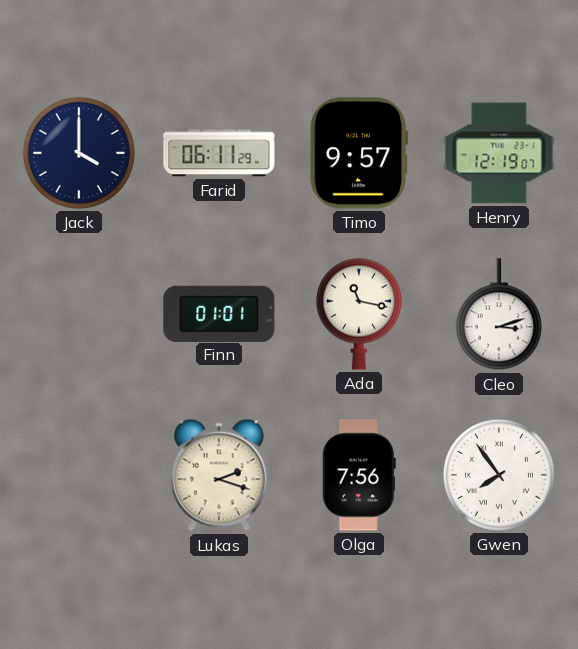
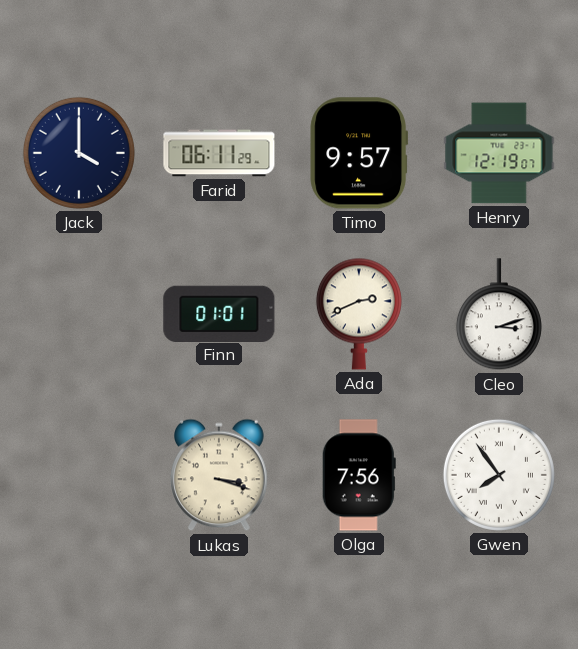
Ada: 11:17 -> 2:41
Lukas: 2:18 -> 3:18
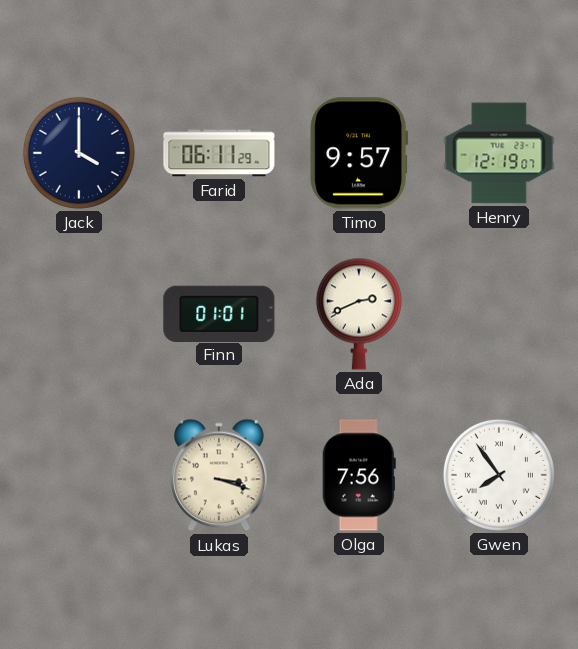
Cleo: 3:12 -> none
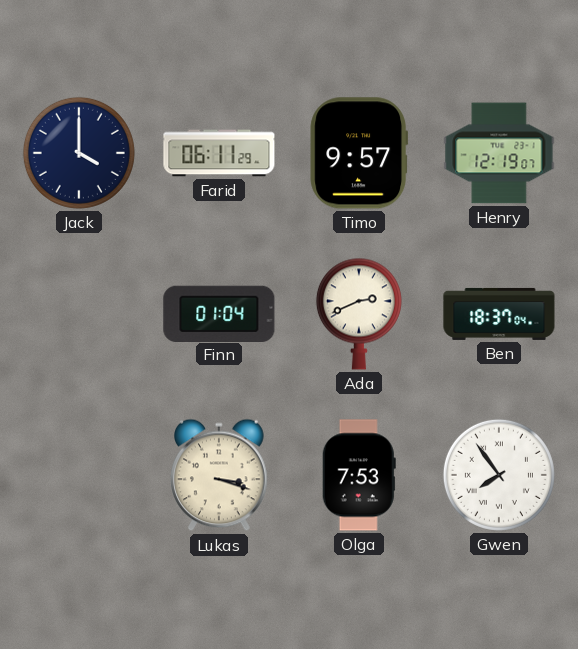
Finn: 01:01 -> 01:04
Ben: none -> 18:37
Olga: 7:56 -> 7:53
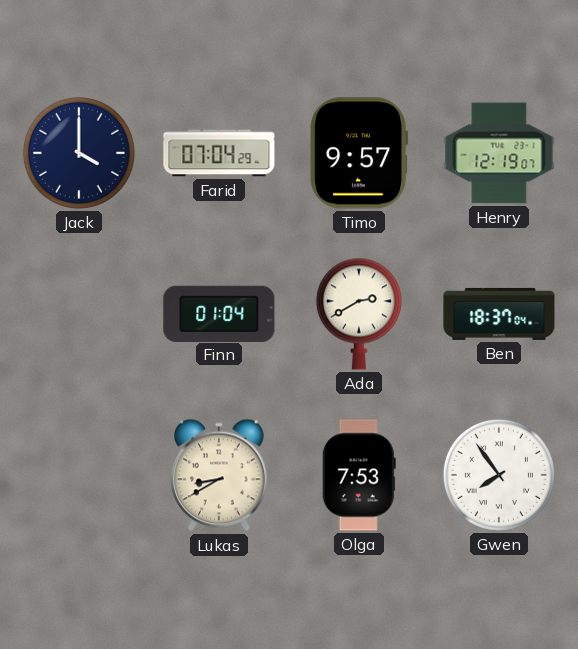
Farid: 06:11 -> 07:04
Ada: 2:41 -> 2:40
Lukas: 3:18 -> 8:40
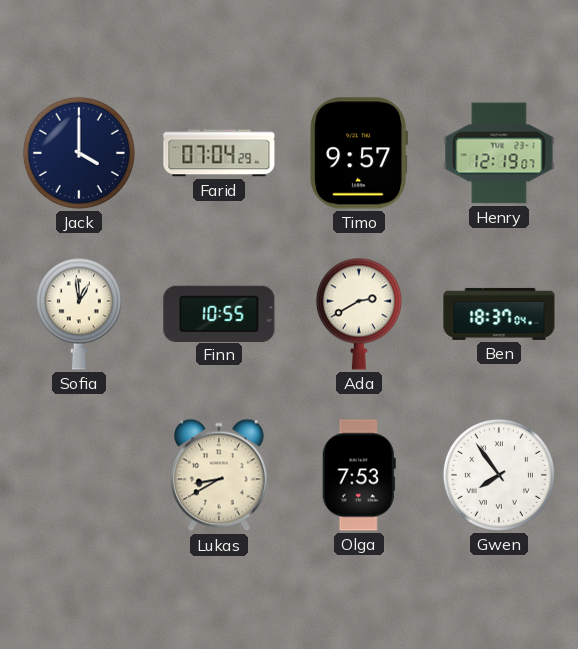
Sofia: none -> 12:59
Finn: 01:04 -> 10:55
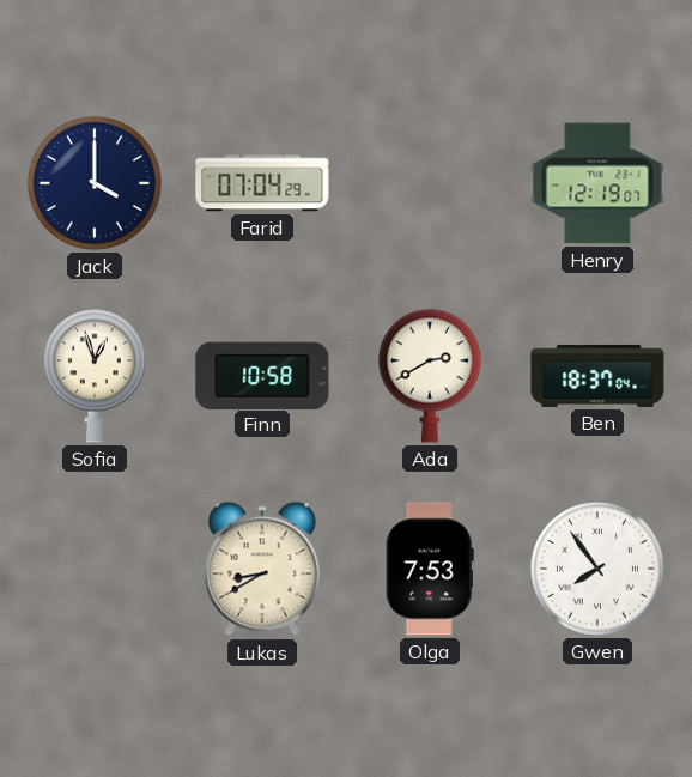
Timo: 9:57 -> none
Sofia: 12:59 -> 12:57
Finn: 10:55 -> 10:58
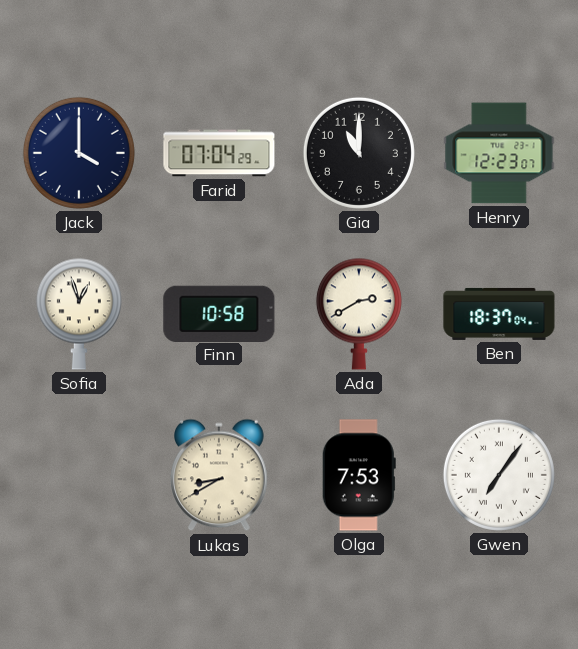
Gia: none -> 11:00
Henry: 12:19 -> 12:23
Gwen: 7:54 -> 7:06
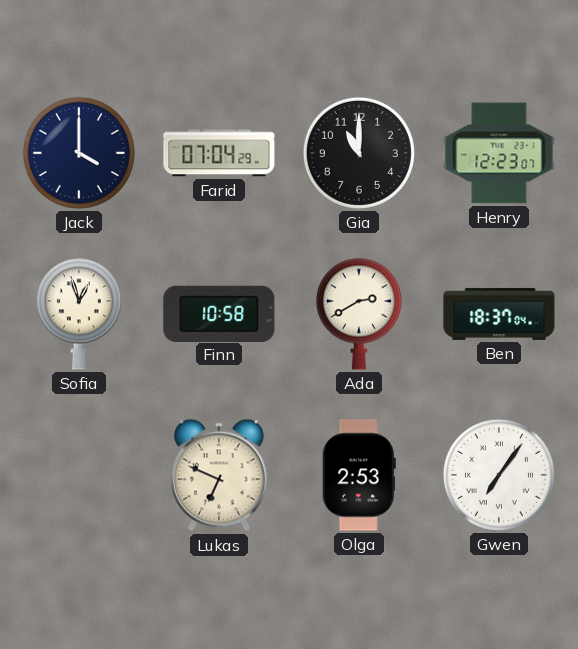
Lukas: 8:40 -> 6:49
Olga: 7:53 -> 2:53
